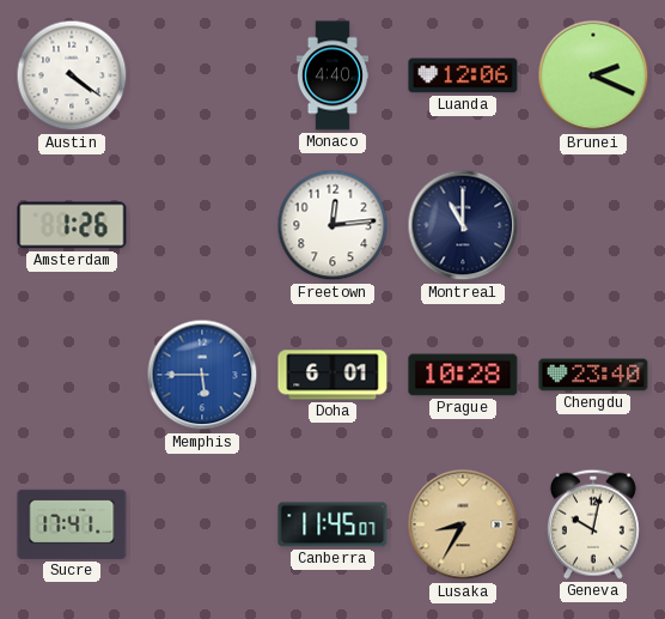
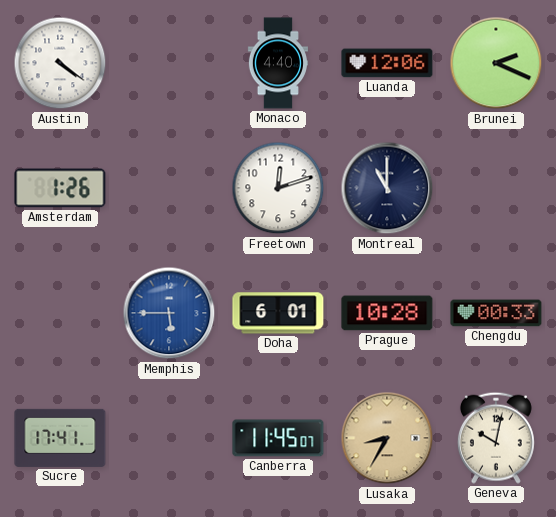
Freetown: 12:14 -> 12:12
Chengdu: 23:40 -> 00:33
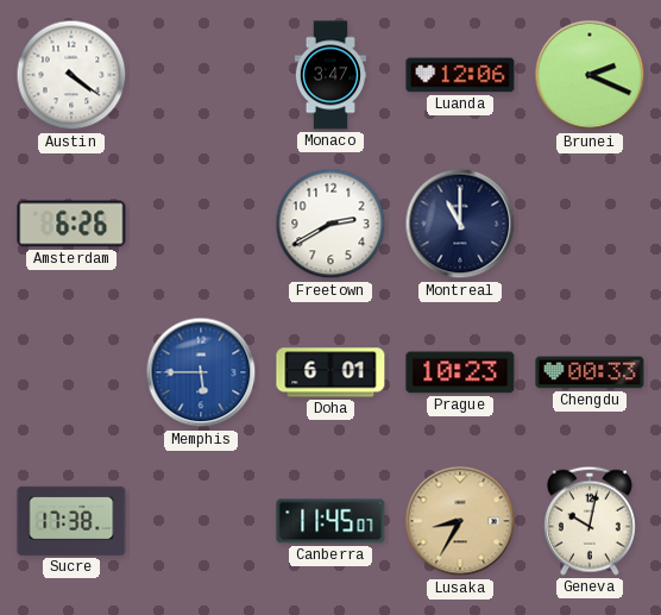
Monaco: 4:40 -> 3:47
Amsterdam: 1:26 -> 6:26
Freetown: 12:12 -> 2:40
Prague: 10:28 -> 10:23
Sucre: 17:41 -> 17:38
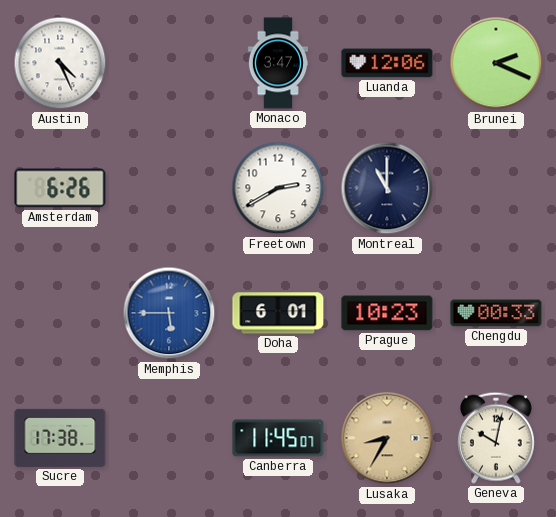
Austin: 4:21 -> 4:26
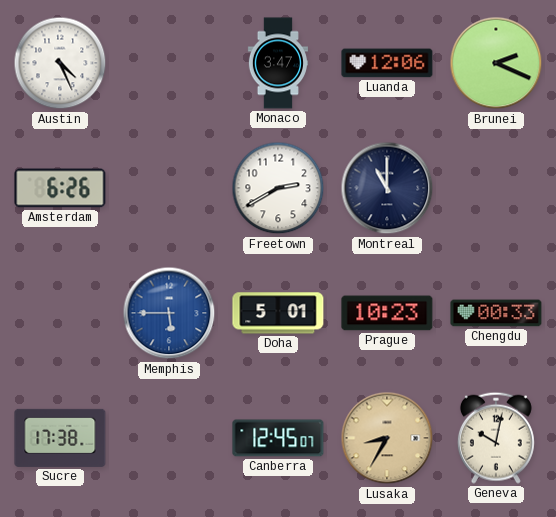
Doha: 6:01 -> 5:01
Canberra: 11:45 -> 12:45
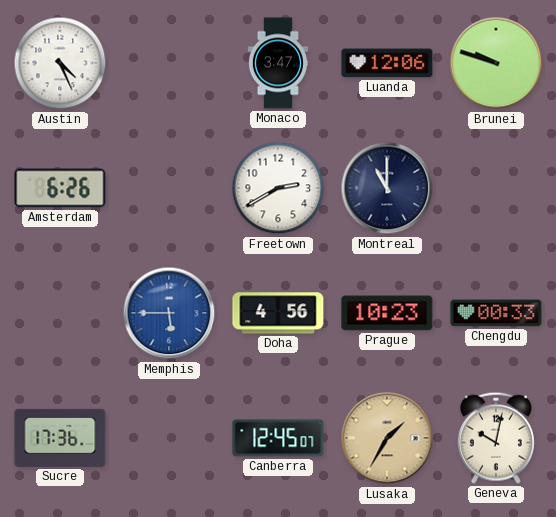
Brunei: 2:19 -> 9:48
Doha: 5:01 -> 4:56
Sucre: 17:38 -> 17:36
Lusaka: 8:35 -> 1:35
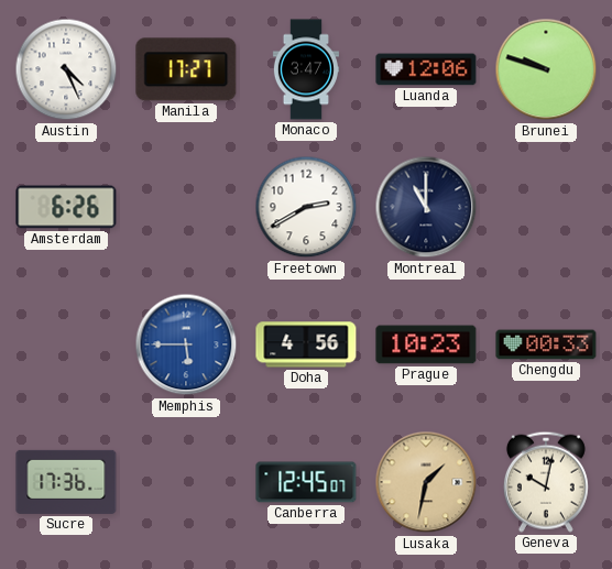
Manila: none -> 17:27
Lusaka: 1:35 -> 1:32
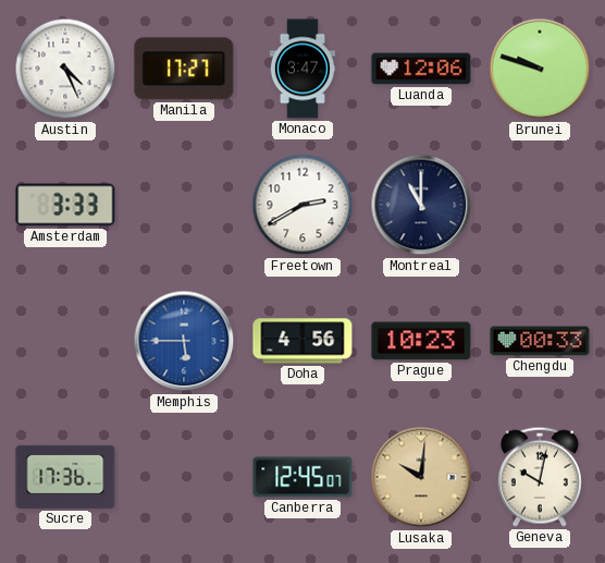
Amsterdam: 6:26 -> 3:33
Lusaka: 1:32 -> 10:01
